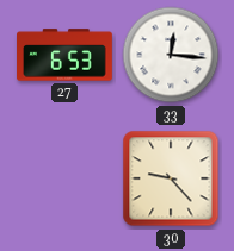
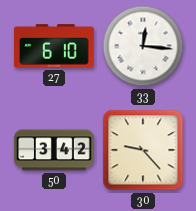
27: 6:53 -> 6:10
50: none -> 3:42
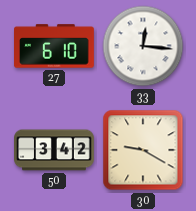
30: 9:23 -> 9:20
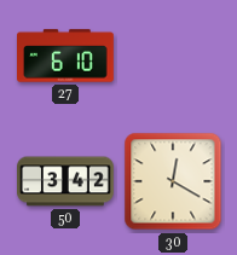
33: 12:16 -> none
30: 9:20 -> 12:20
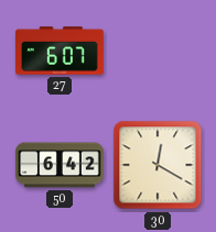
27: 6:10 -> 6:07
50: 3:42 -> 6:42
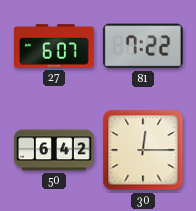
81: none -> 7:22
30: 12:20 -> 12:15
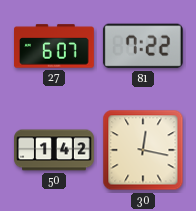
50: 6:42 -> 1:42
30: 12:15 -> 12:17
